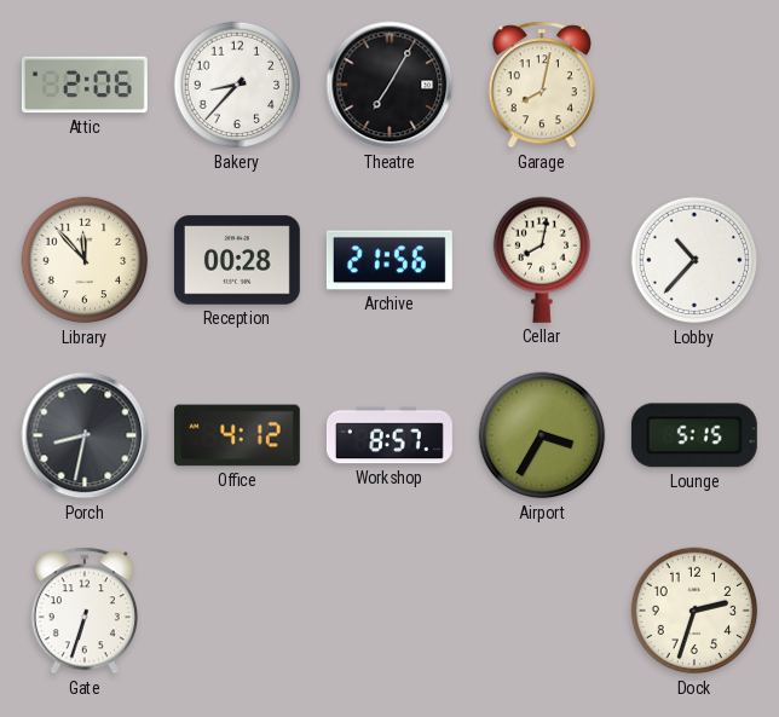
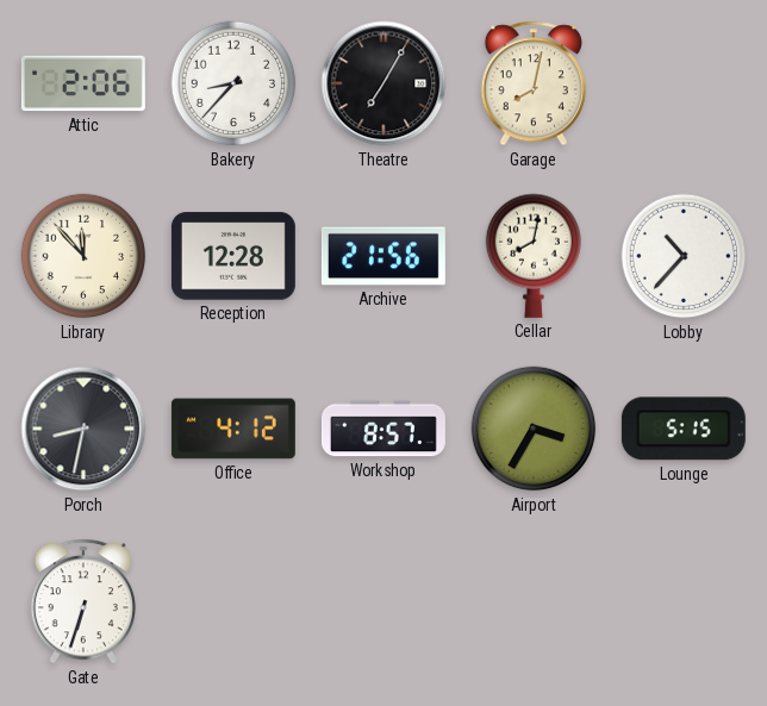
Reception: 00:28 -> 12:28
Dock: 2:33 -> none
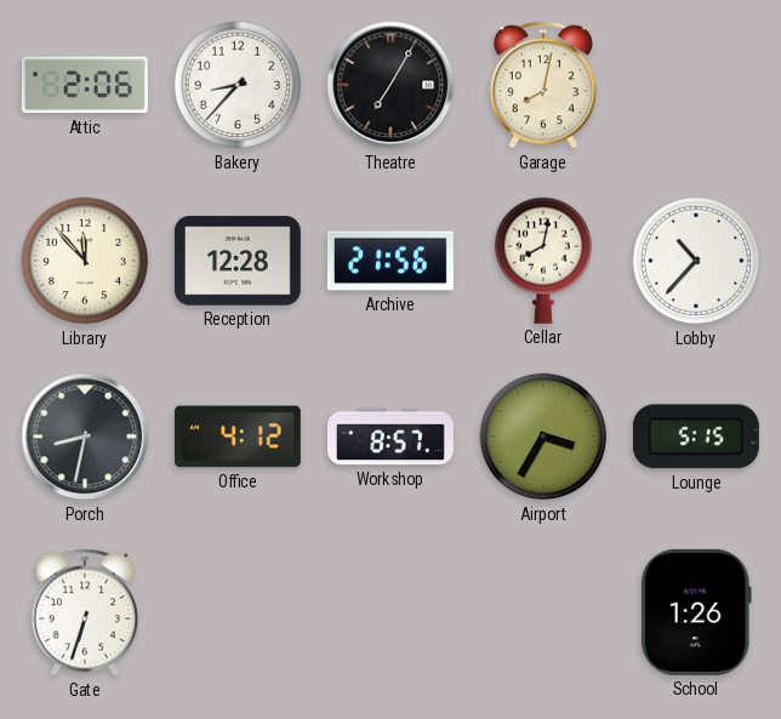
School: none -> 1:26
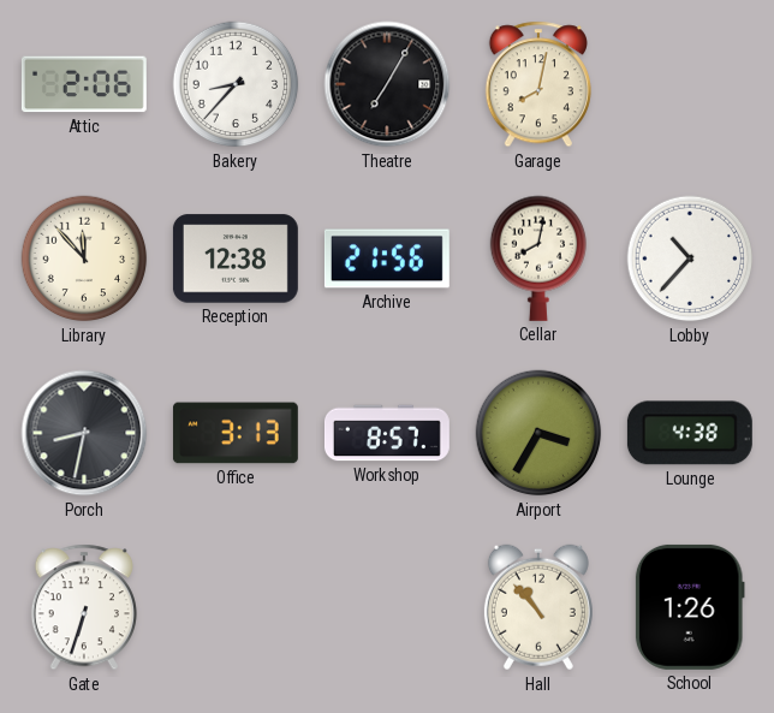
Reception: 12:28 -> 12:38
Office: 4:12 -> 3:13
Lounge: 5:15 -> 4:38
Hall: none -> 10:53
